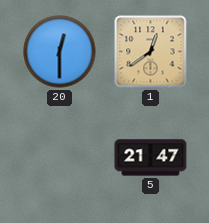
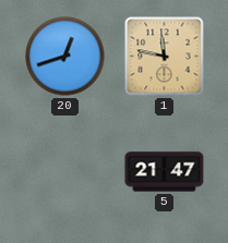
20: 12:30 -> 12:42
1: 12:39 -> 11:47
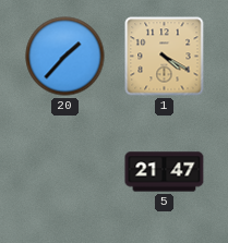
20: 12:42 -> 1:37
1: 11:47 -> 4:20
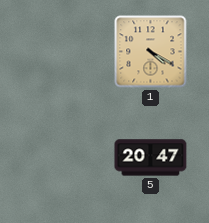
20: 1:37 -> none
5: 21:47 -> 20:47
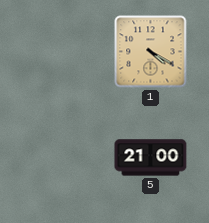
5: 20:47 -> 21:00
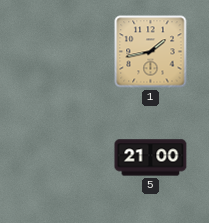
1: 4:20 -> 1:43
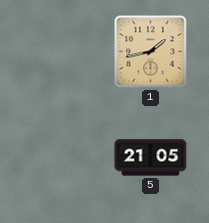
5: 21:00 -> 21:05
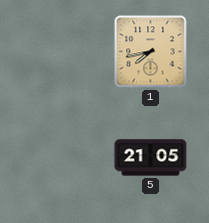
1: 1:43 -> 7:43
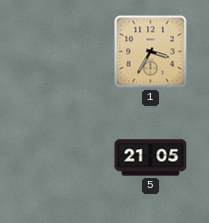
1: 7:43 -> 3:35
